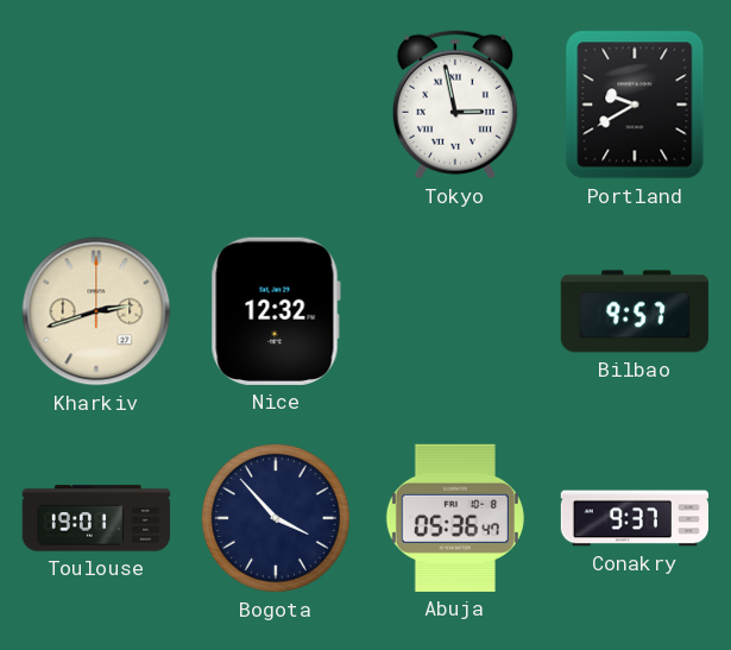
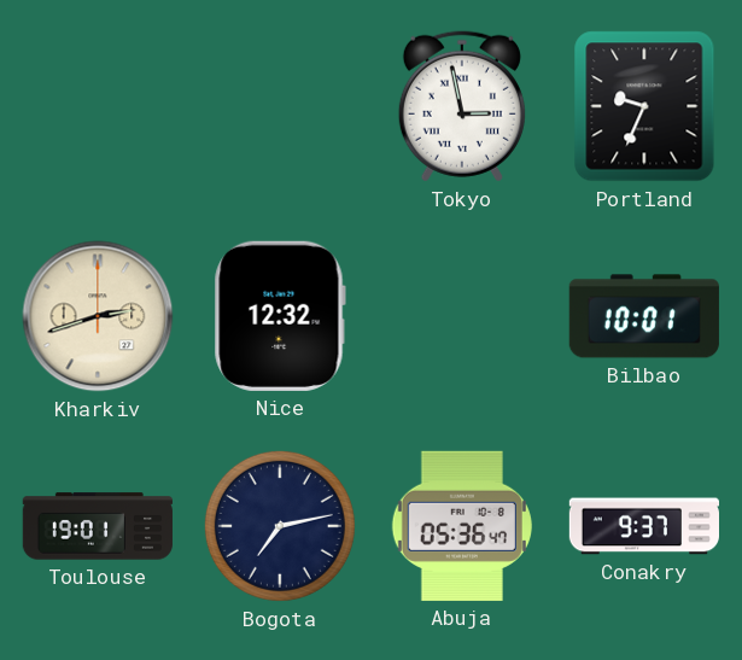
Portland: 9:40 -> 9:34
Bilbao: 9:57 -> 10:01
Bogota: 3:53 -> 7:13
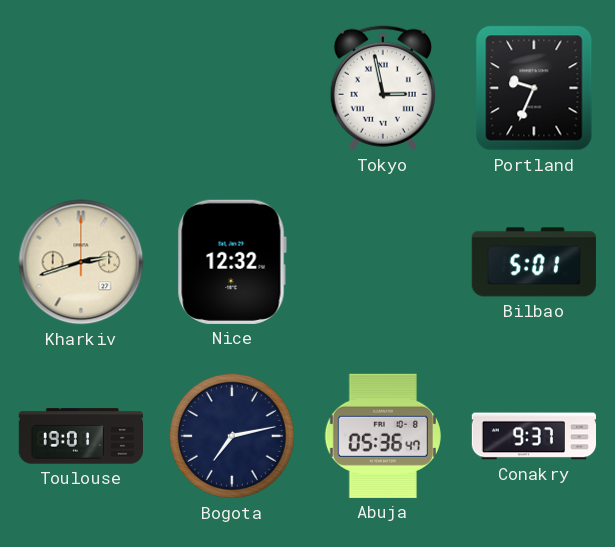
Bilbao: 10:01 -> 5:01
